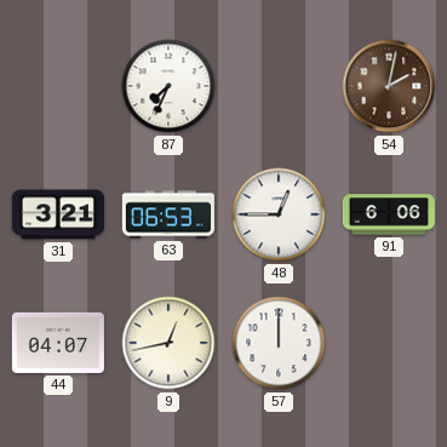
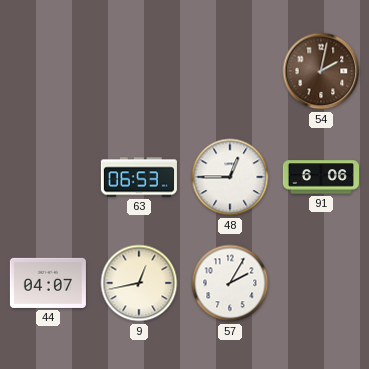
87: 7:34 -> none
31: 3:21 -> none
57: 12:00 -> 2:05
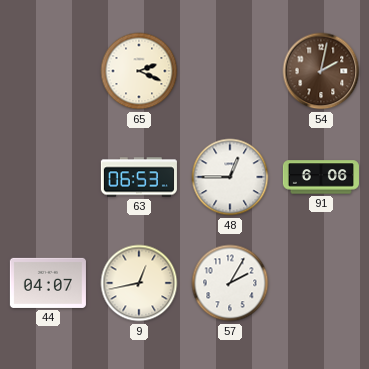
65: none -> 2:19
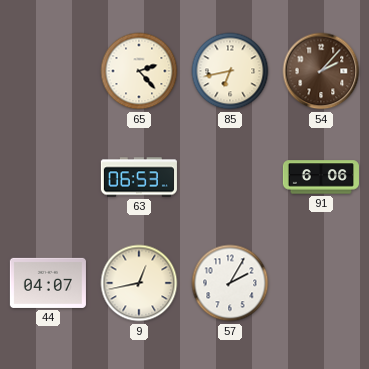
65: 2:19 -> 2:23
85: none -> 6:43
54: 2:02 -> 2:07
48: 12:45 -> none
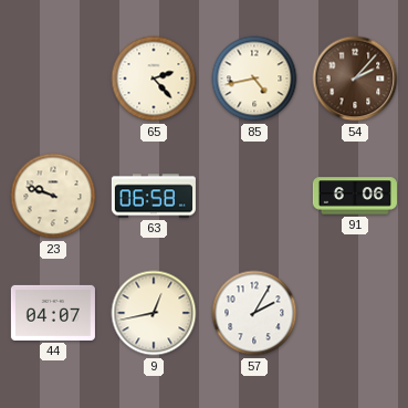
85: 6:43 -> 4:43
23: none -> 9:48
63: 06:53 -> 06:58
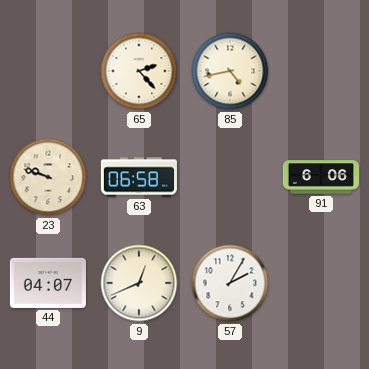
54: 2:07 -> none
9: 12:43 -> 12:41
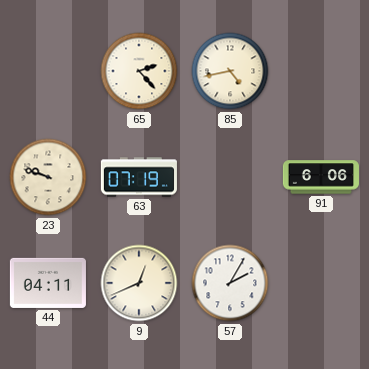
63: 06:58 -> 07:19
44: 04:07 -> 04:11
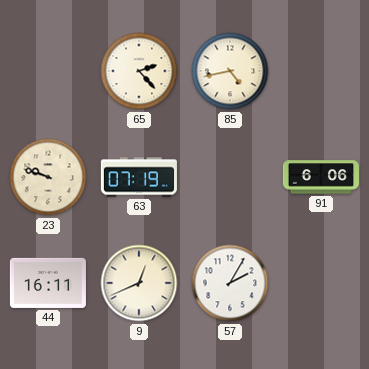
44: 04:11 -> 16:11
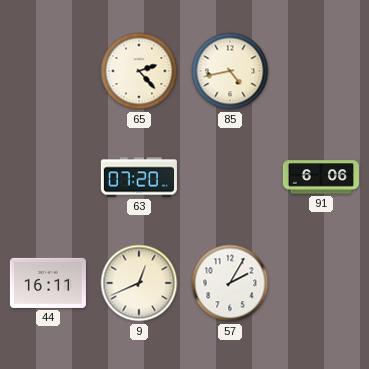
23: 9:48 -> none
63: 07:19 -> 07:20
